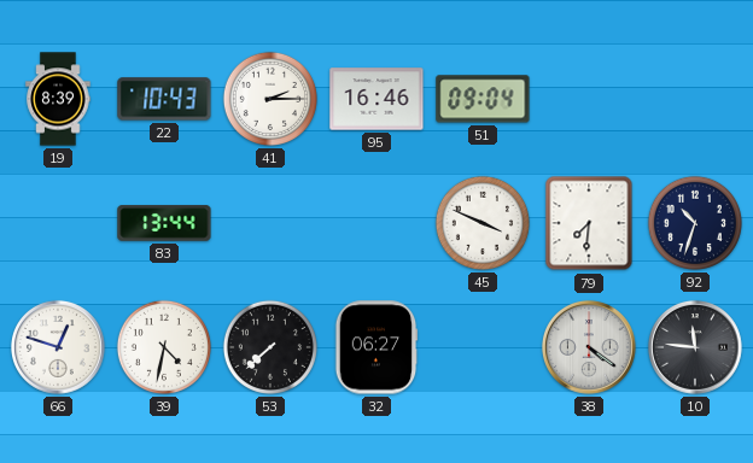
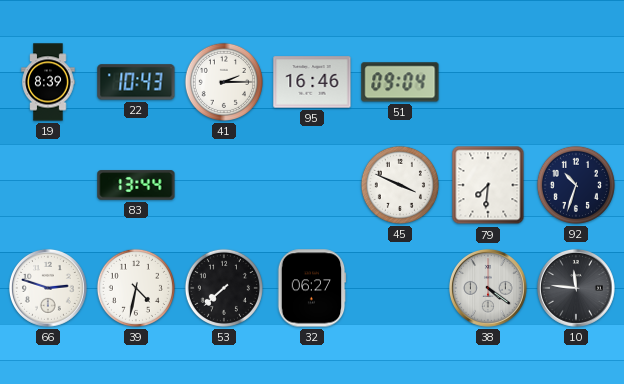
66: 12:48 -> 2:48
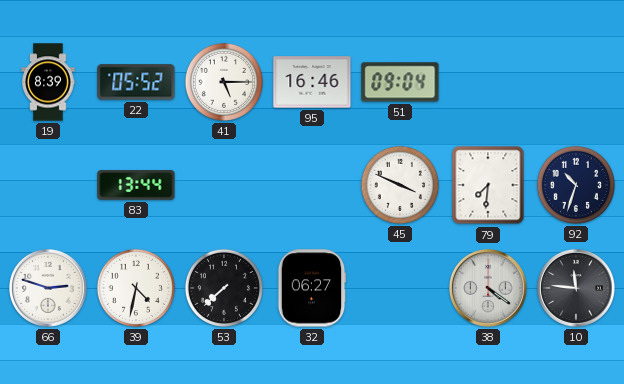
22: 10:43 -> 05:52
41: 2:15 -> 5:15
